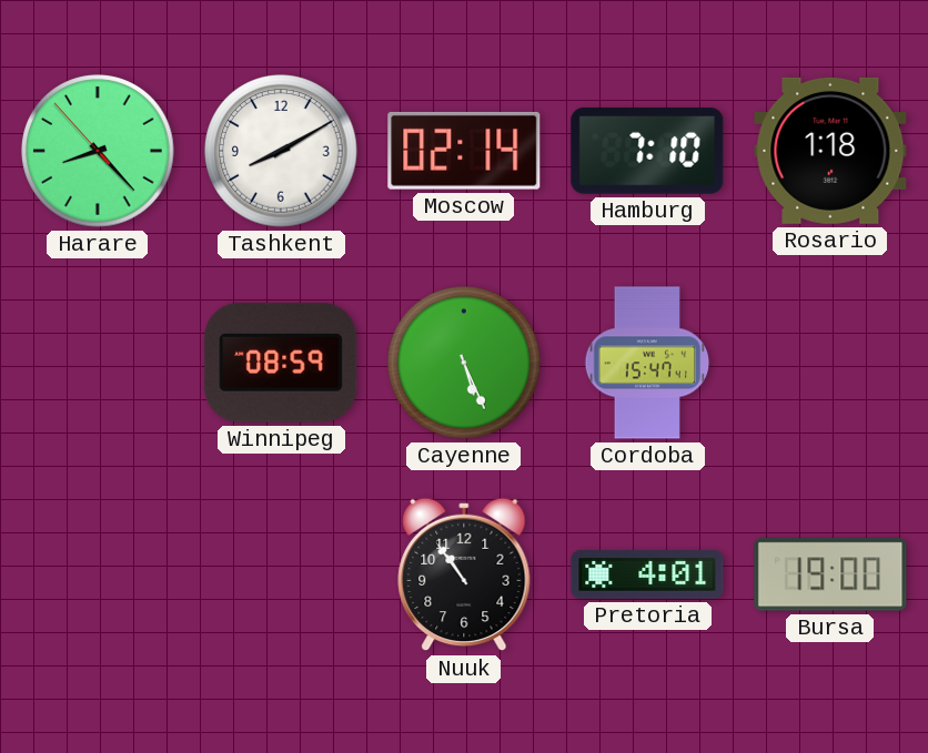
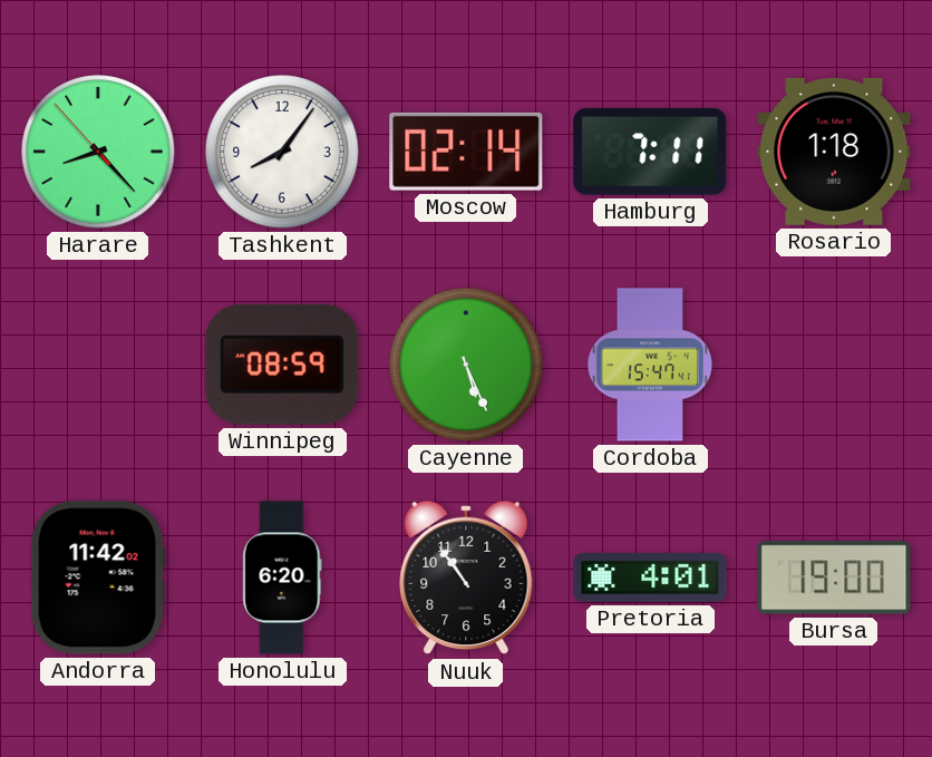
Tashkent: 8:10 -> 8:06
Hamburg: 7:10 -> 7:11
Andorra: none -> 11:42
Honolulu: none -> 6:20
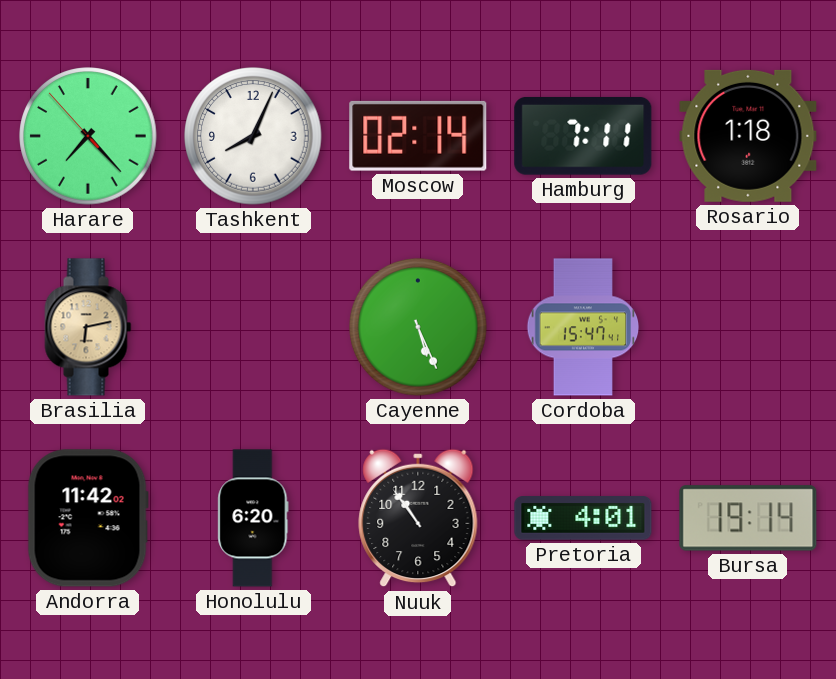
Harare: 8:22 -> 7:22
Tashkent: 8:06 -> 8:04
Brasilia: none -> 6:13
Winnipeg: 08:59 -> none
Bursa: 19:00 -> 19:14
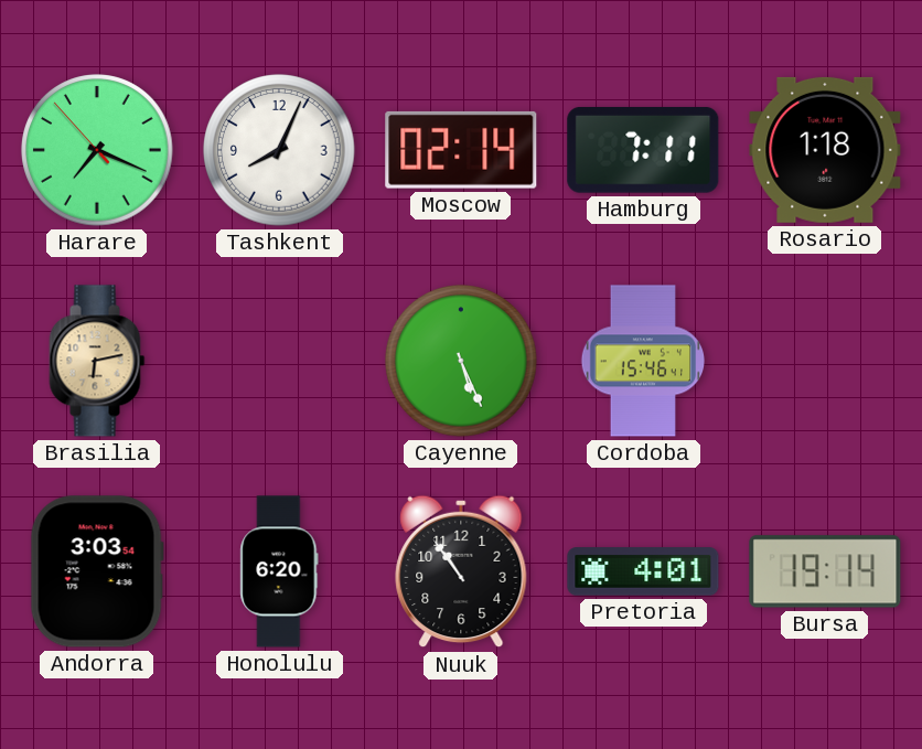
Harare: 7:22 -> 7:18
Cordoba: 15:47 -> 15:46
Andorra: 11:42 -> 3:03
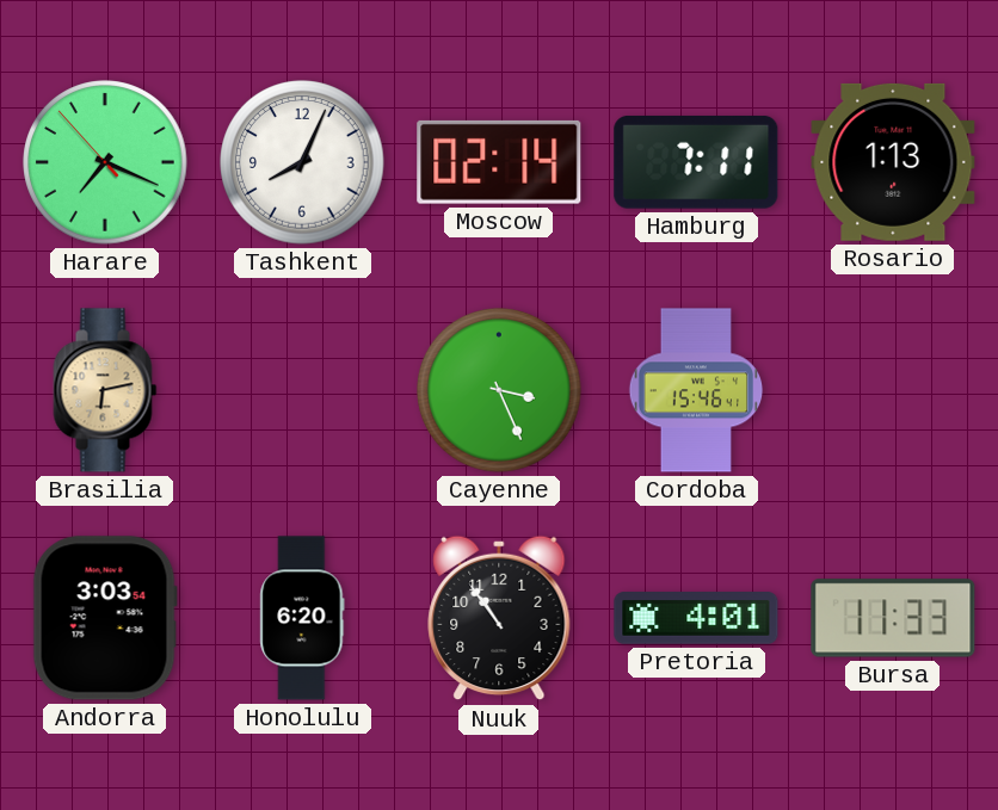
Rosario: 1:18 -> 1:13
Cayenne: 5:26 -> 3:26
Bursa: 19:14 -> 11:33
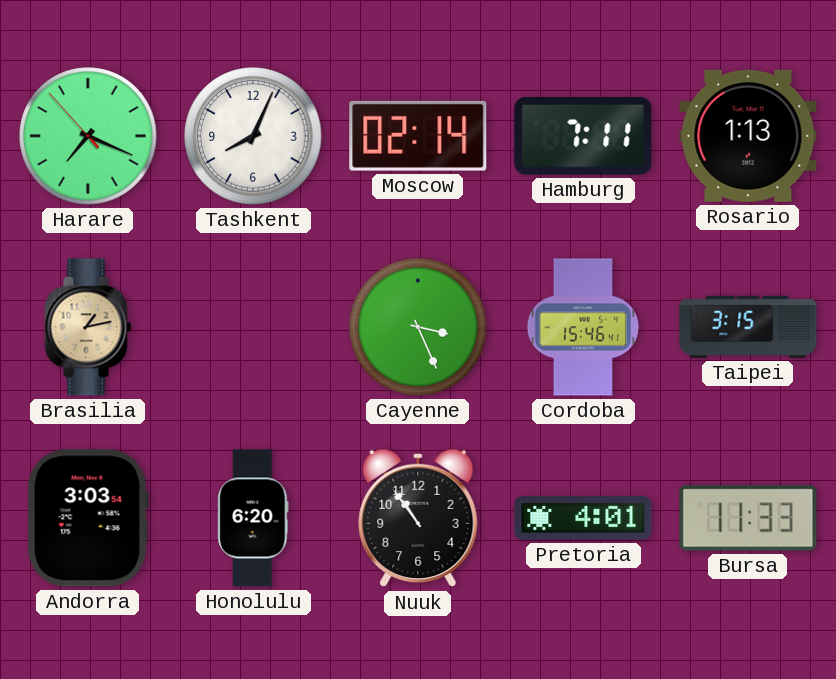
Brasilia: 6:13 -> 1:13
Taipei: none -> 3:15
